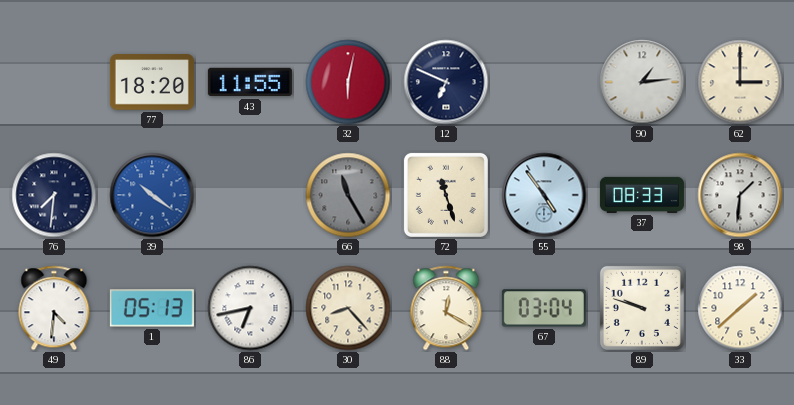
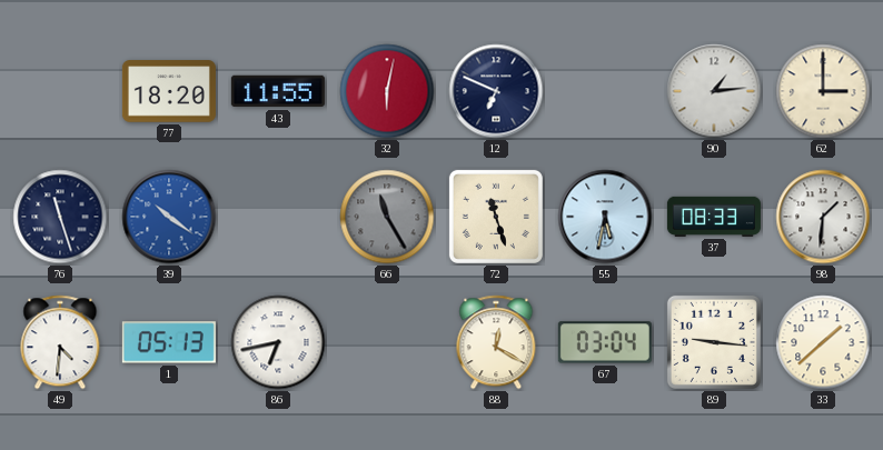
76: 7:31 -> 11:27
55: 4:54 -> 5:32
30: 8:23 -> none
89: 9:48 -> 9:16
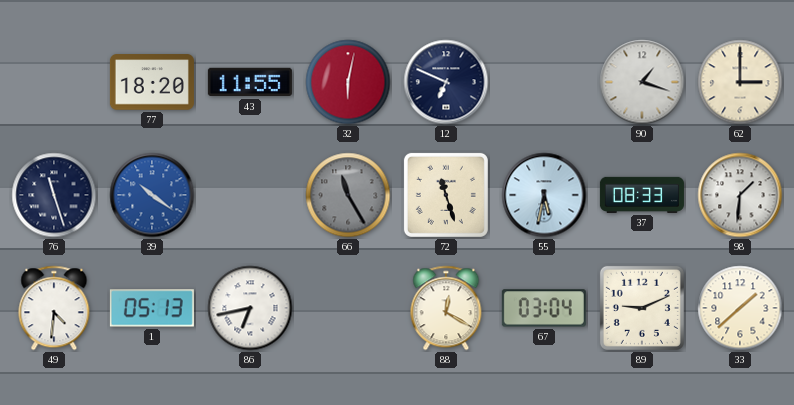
90: 1:14 -> 1:18
89: 9:16 -> 9:11
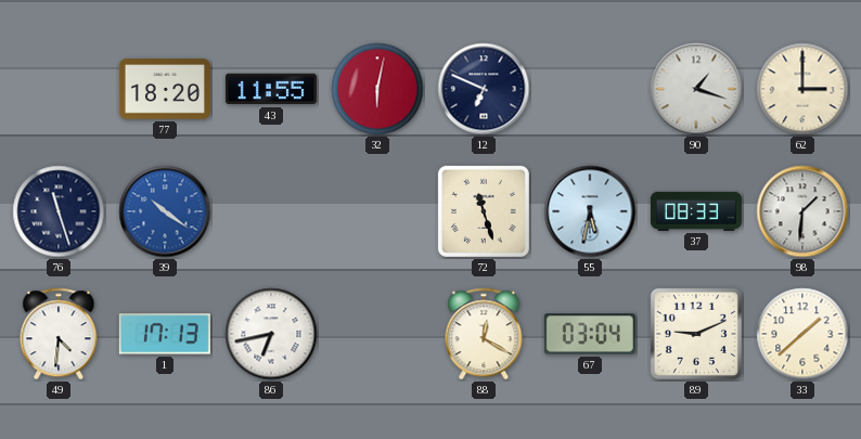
66: 11:25 -> none
1: 05:13 -> 17:13
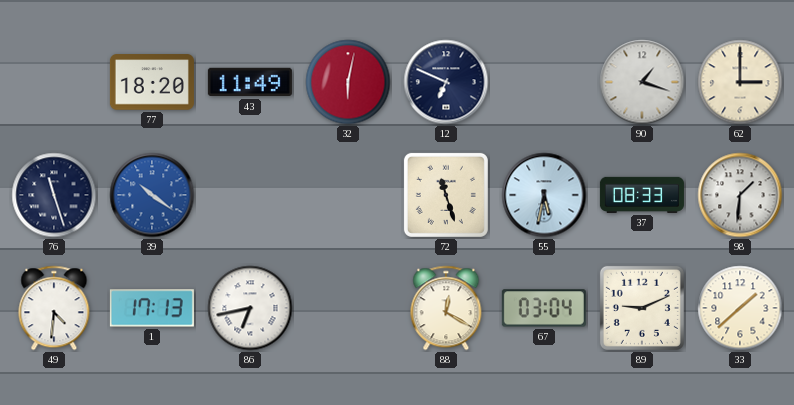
43: 11:55 -> 11:49
